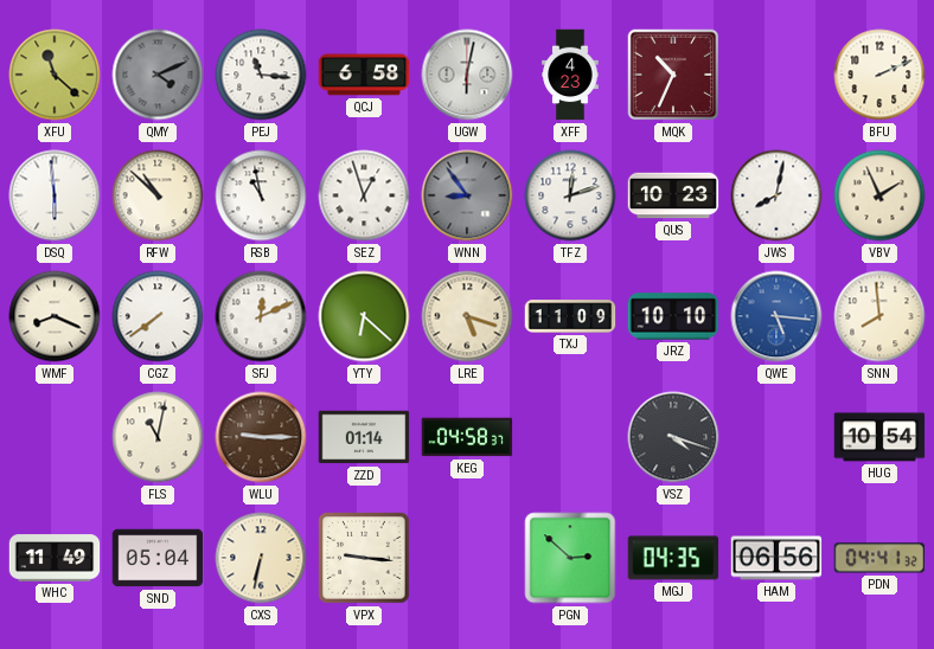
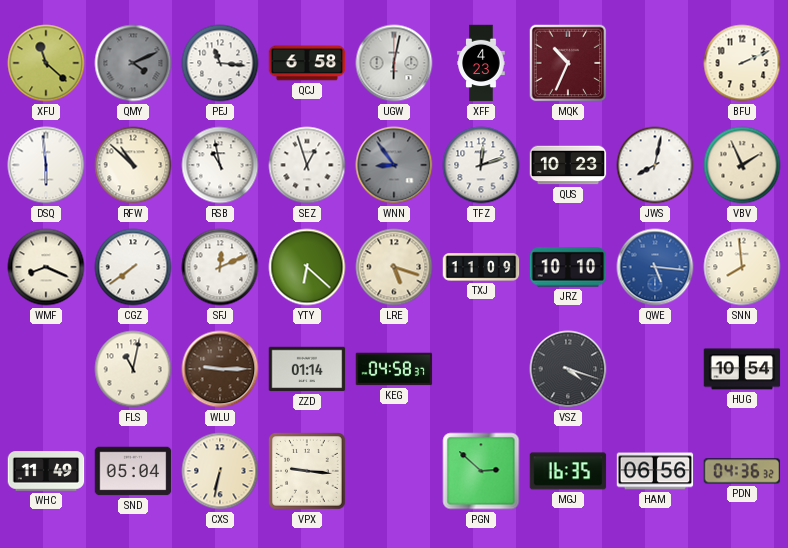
MGJ: 04:35 -> 16:35
PDN: 04:41 -> 04:36
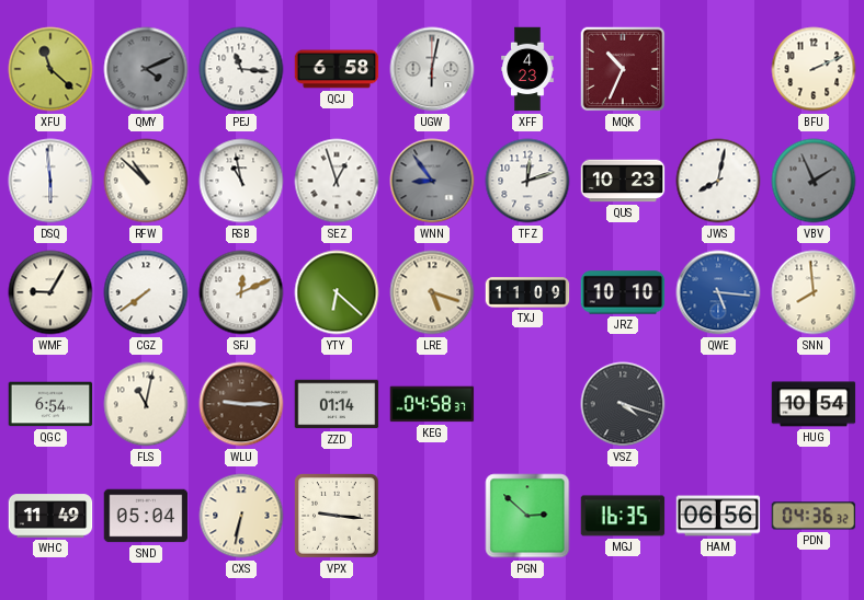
VBV dial: cream -> grey
WMF: 8:19 -> 9:05
QGC: none -> 6:54
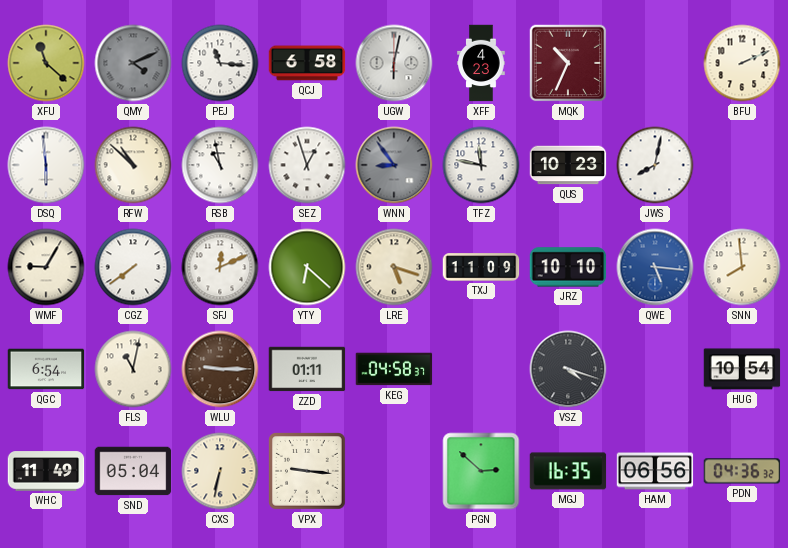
TFZ: 12:12 -> 11:47
VBV: 1:56 -> none
ZZD: 01:14 -> 01:11
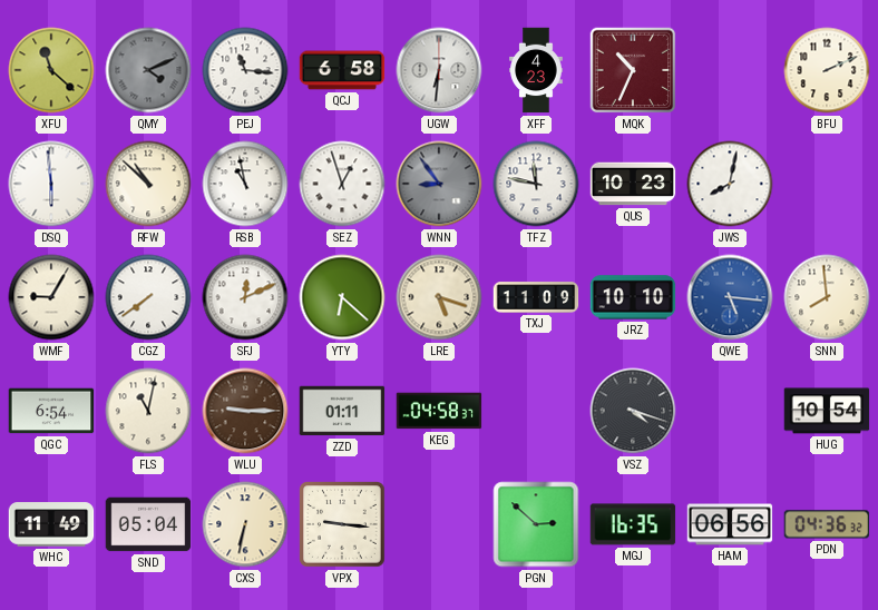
UGW: 6:02 -> 6:31
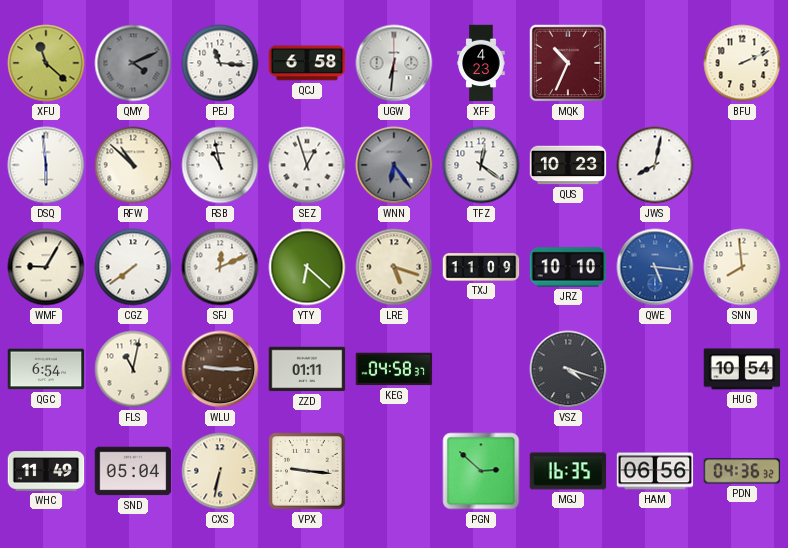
WNN: 8:54 -> 6:24
TFZ: 11:47 -> 12:21
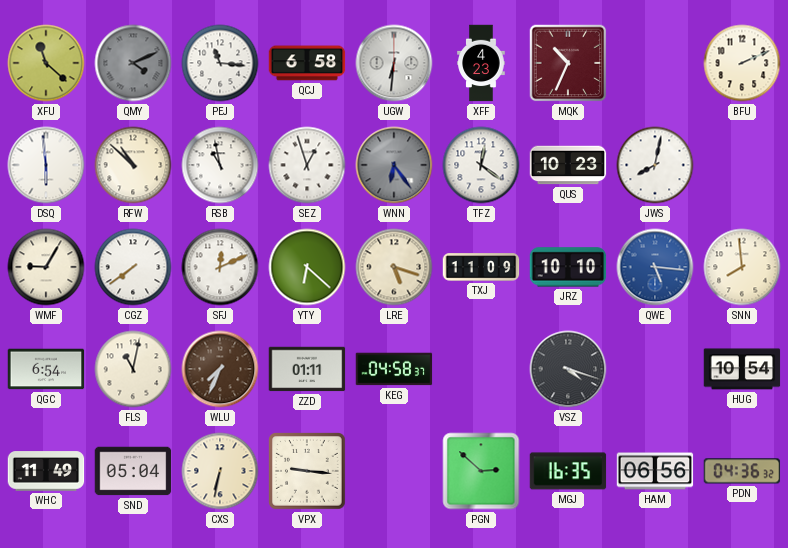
WLU: 9:15 -> 7:34
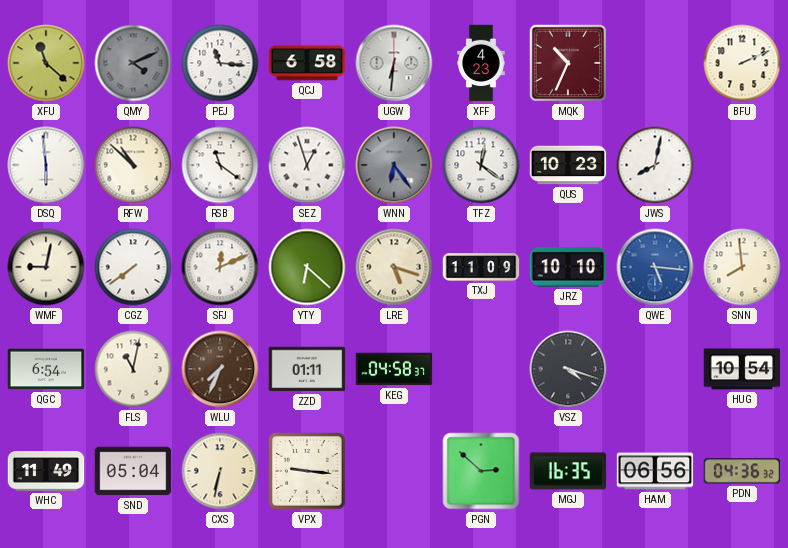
RSB: 10:58 -> 11:21
WMF: 9:05 -> 9:02
